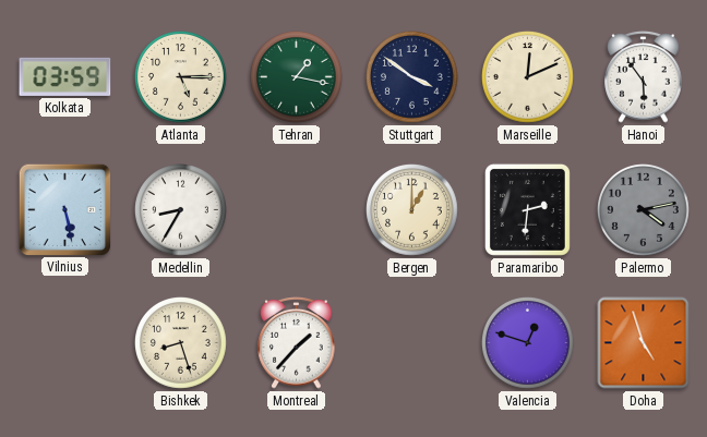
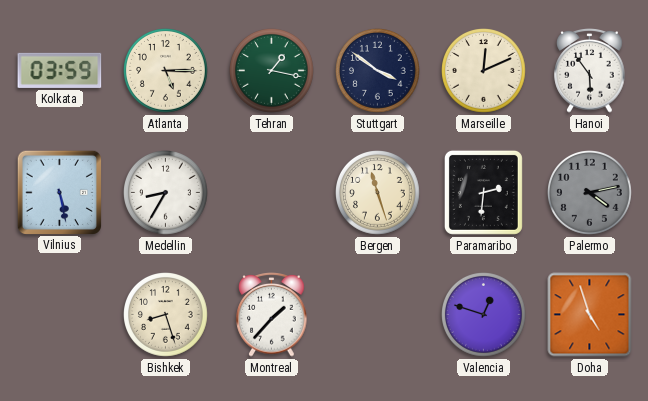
Bergen: 1:00 -> 11:27
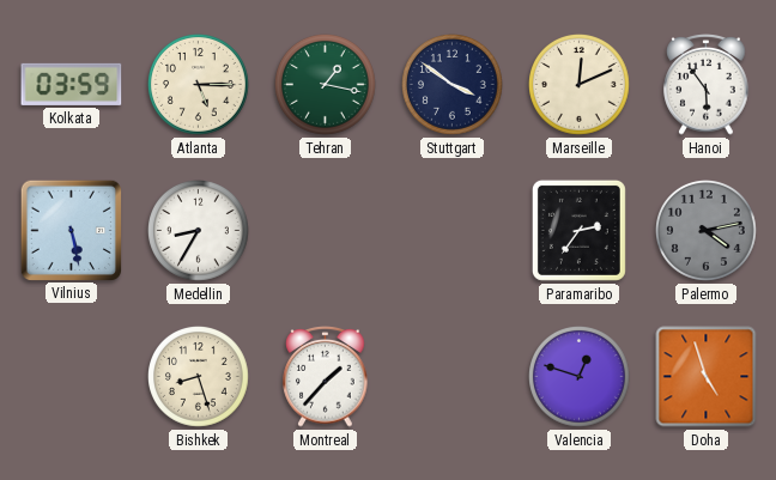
Bergen: 11:27 -> none
Paramaribo: 2:31 -> 2:36
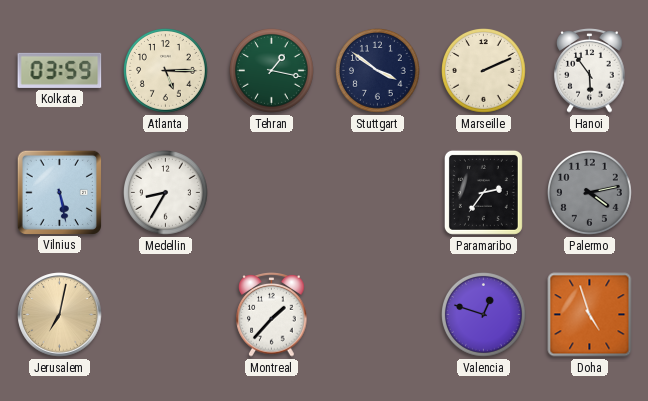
Marseille: 12:11 -> 2:11
Jerusalem: none -> 7:02
Bishkek: 8:27 -> none
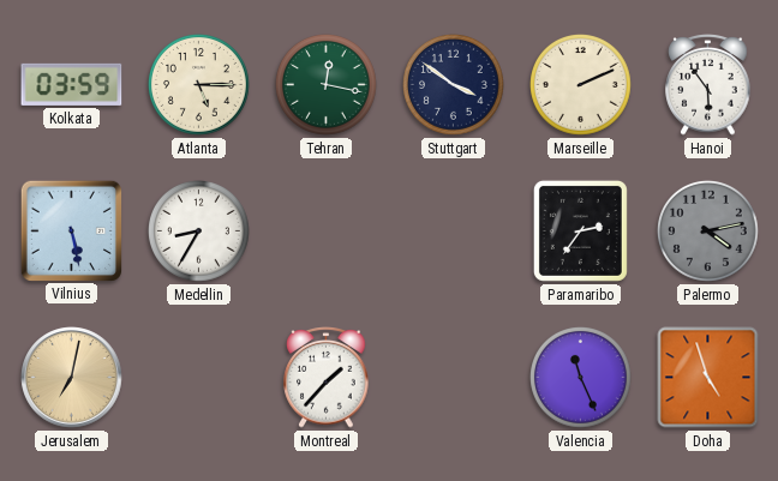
Tehran: 1:17 -> 12:17
Valencia: 12:48 -> 11:26
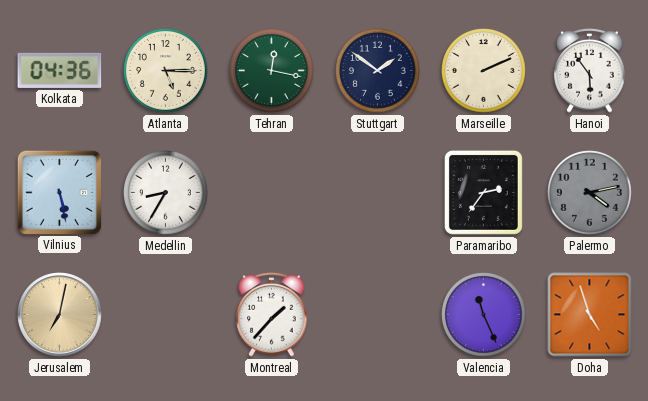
Kolkata: 03:59 -> 04:36
Stuttgart: 3:51 -> 1:51
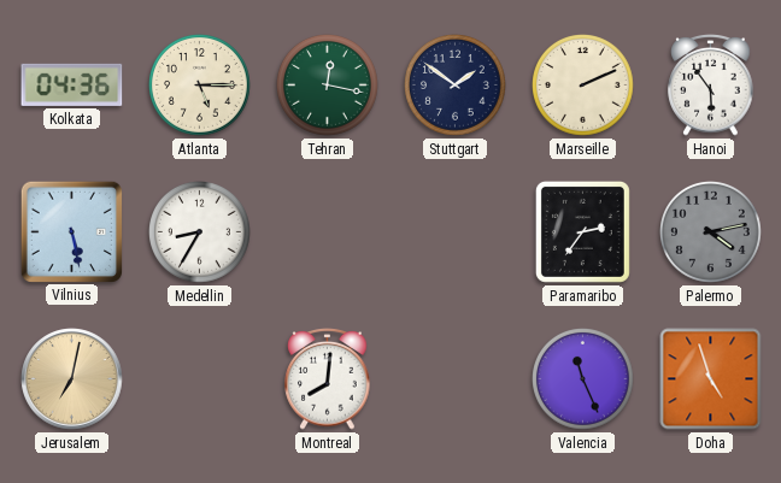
Montreal: 1:37 -> 8:01
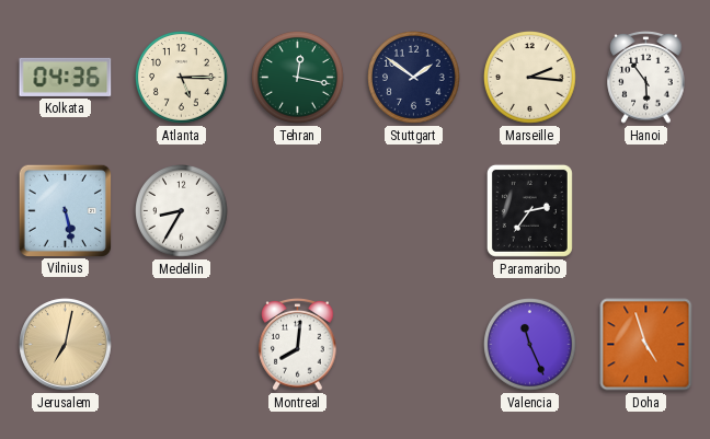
Marseille: 2:11 -> 2:16
Palermo: 4:13 -> none
